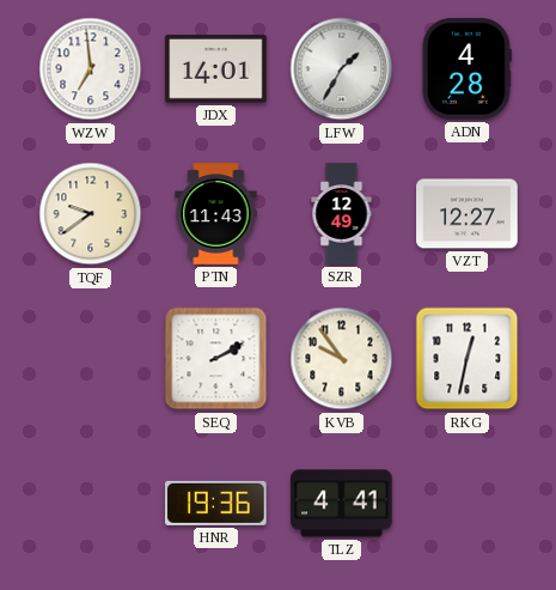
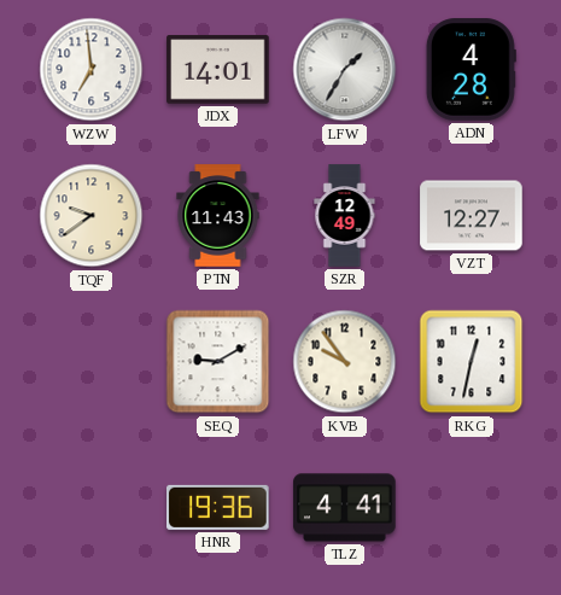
SEQ: 2:10 -> 9:10
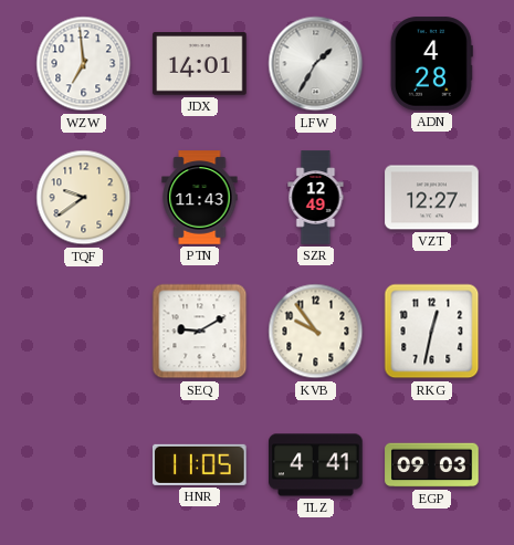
HNR: 19:36 -> 11:05
EGP: none -> 09:03
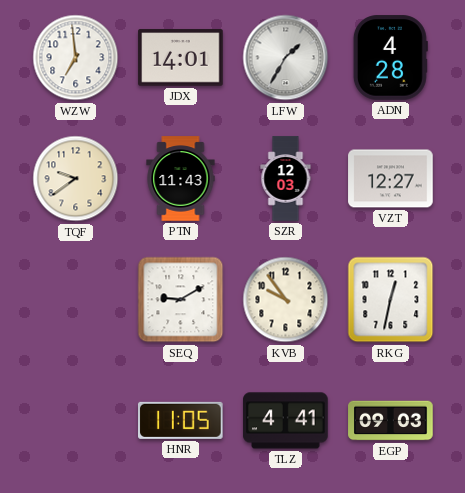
SZR: 12:49 -> 12:03
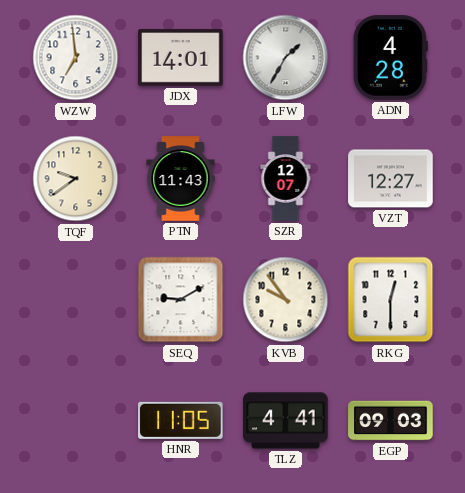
SZR: 12:03 -> 12:07
RKG: 12:32 -> 12:30
